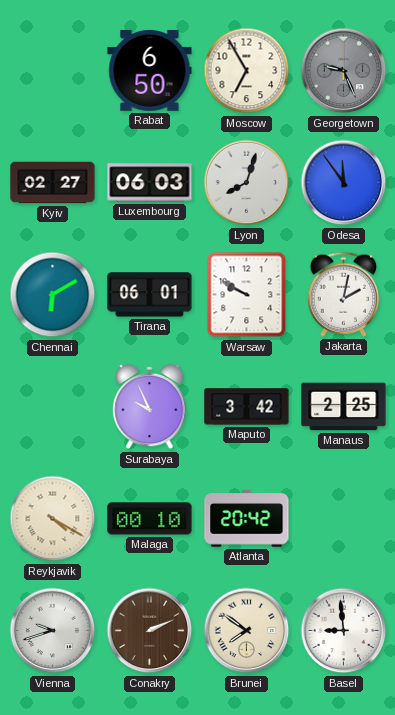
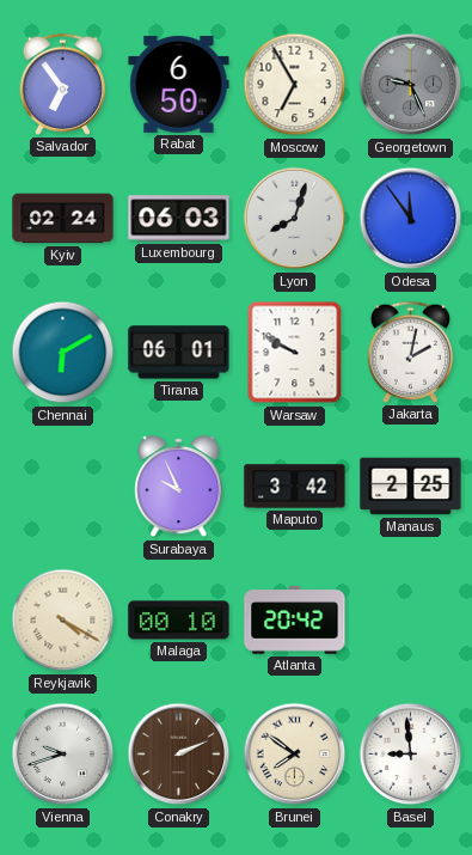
Salvador: none -> 6:54
Kyiv: 02:27 -> 02:24
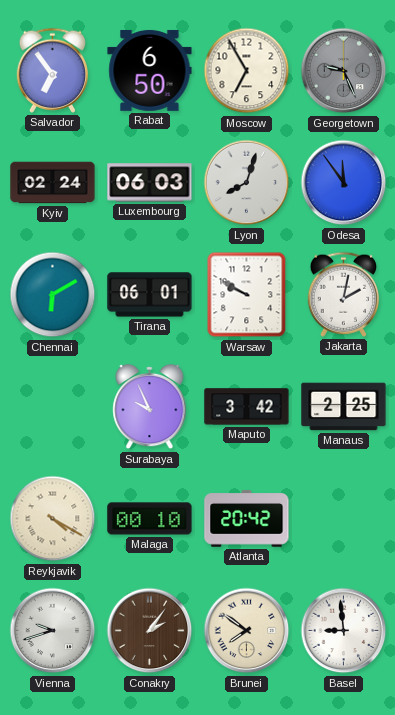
Conakry: 2:11 -> 2:06
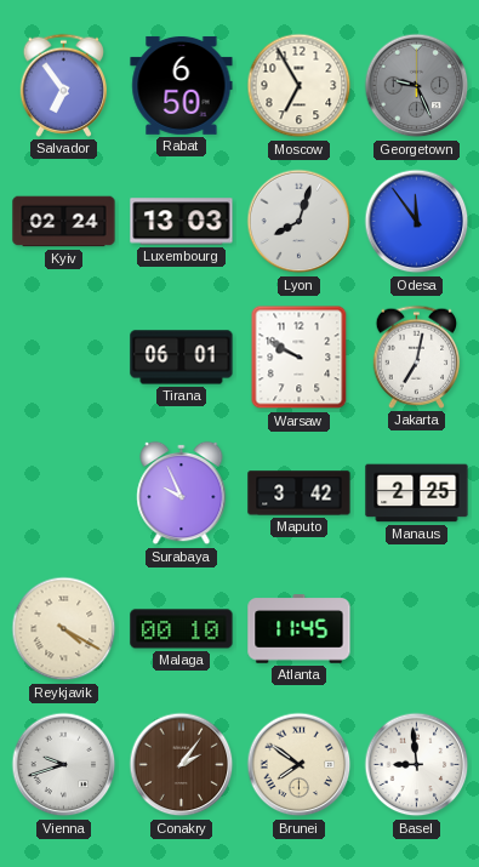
Luxembourg: 06:03 -> 13:03
Chennai: 6:10 -> none
Jakarta: 2:02 -> 7:02
Atlanta: 20:42 -> 11:45
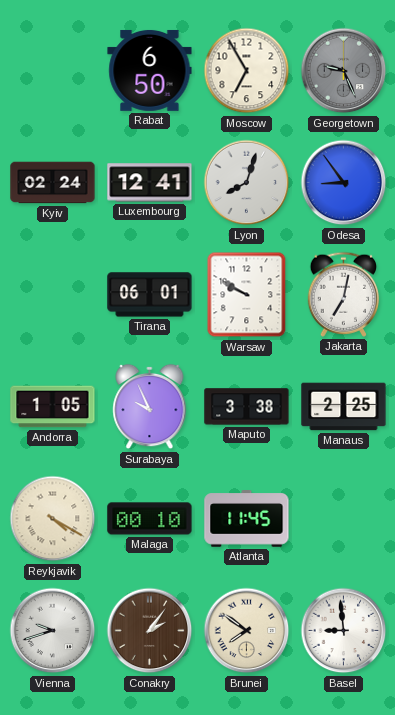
Salvador: 6:54 -> none
Luxembourg: 13:03 -> 12:41
Odesa: 11:54 -> 8:54
Andorra: none -> 1:05
Maputo: 3:42 -> 3:38
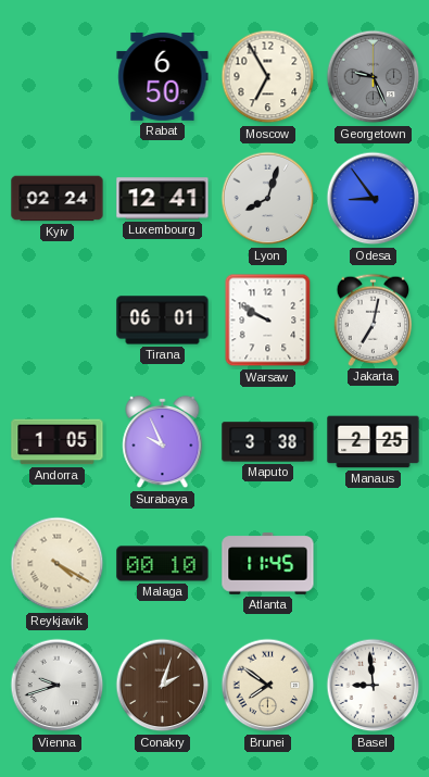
Conakry: 2:06 -> 2:03
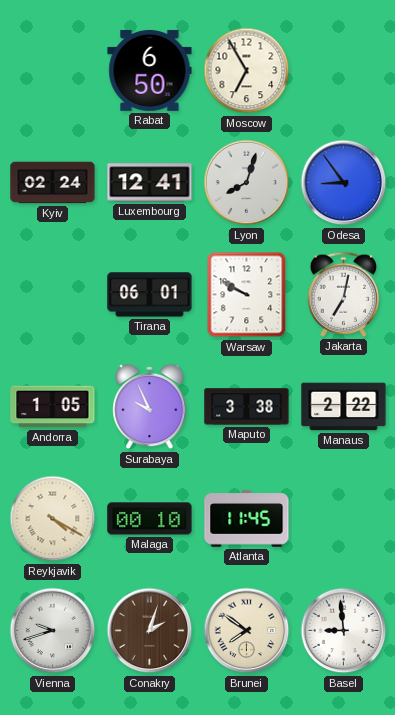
Georgetown: 9:26 -> none
Manaus: 2:25 -> 2:22
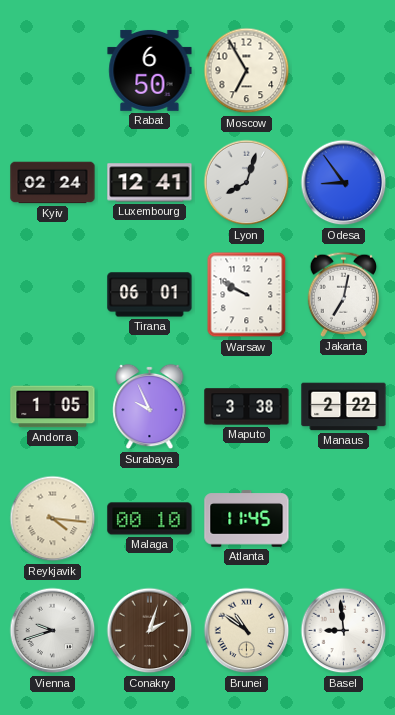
Reykjavik: 4:20 -> 4:16
Brunei: 7:51 -> 10:51
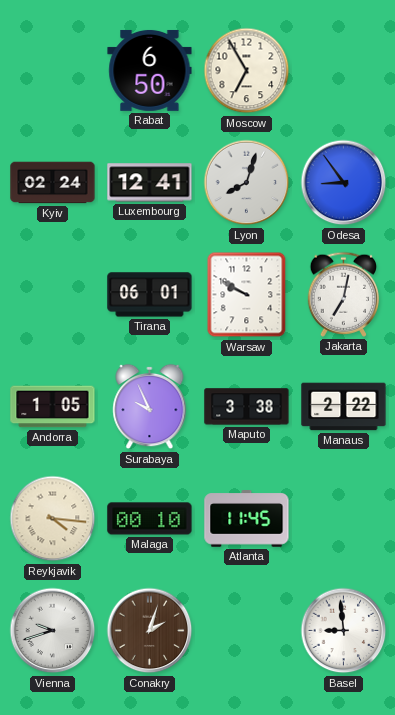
Brunei: 10:51 -> none
